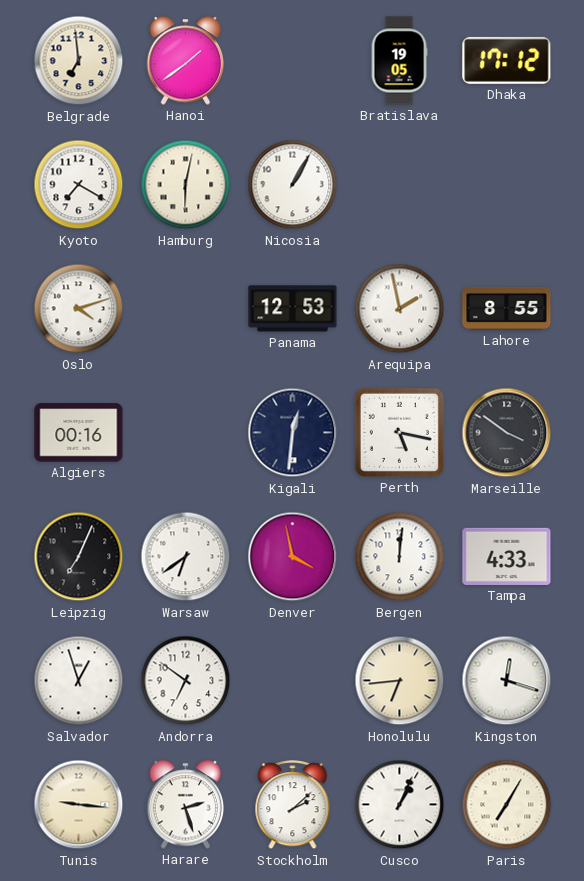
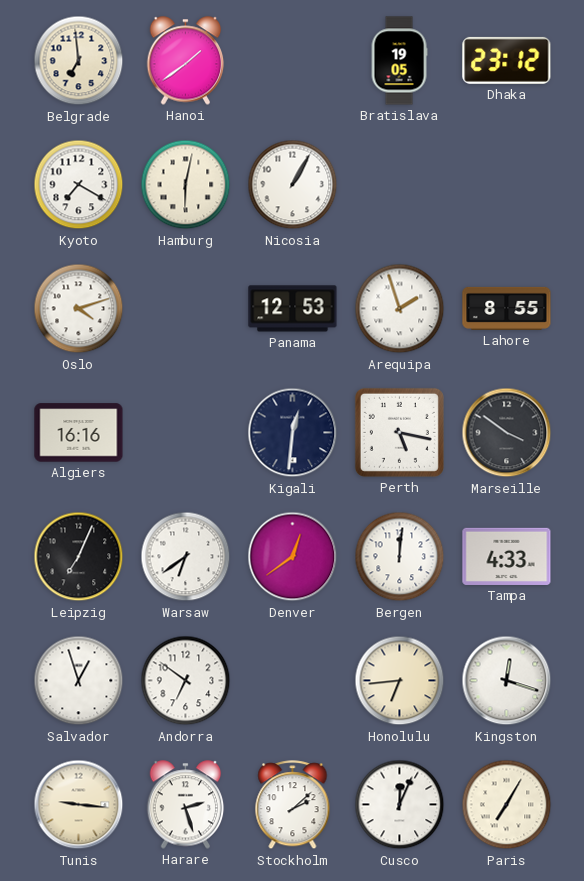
Dhaka: 17:12 -> 23:12
Arequipa: 1:58 -> 1:57
Algiers: 00:16 -> 16:16
Denver: 3:58 -> 12:39
Cusco: 1:04 -> 12:04
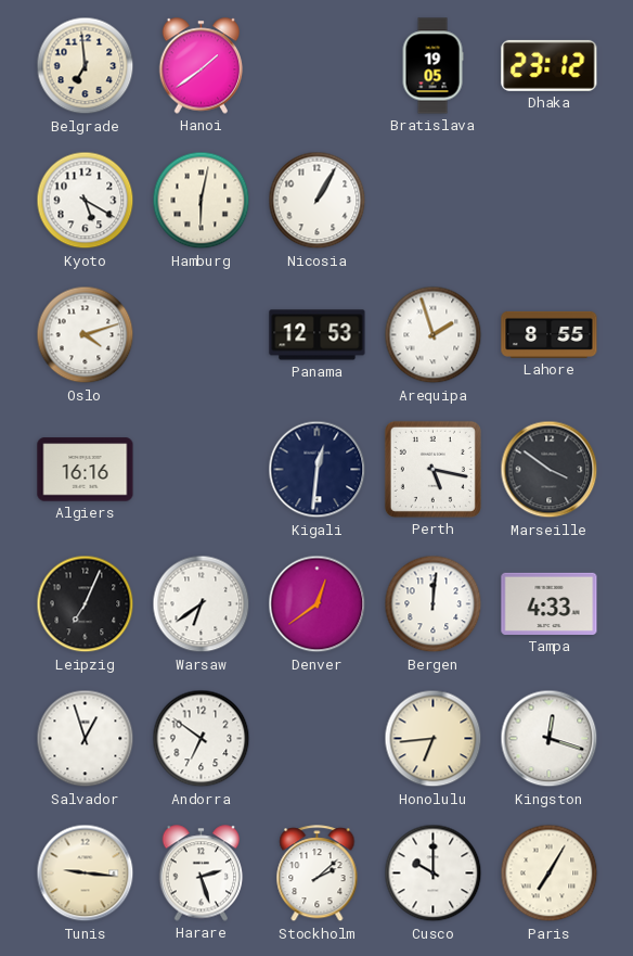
Kyoto: 7:20 -> 5:20
Cusco: 12:04 -> 10:00
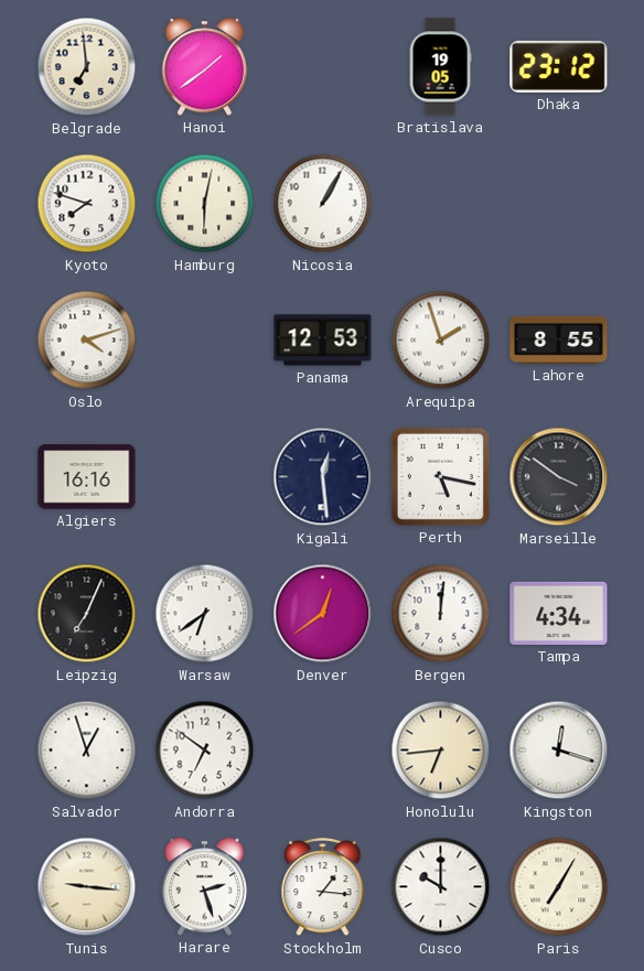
Kyoto: 5:20 -> 7:48
Kigali: 12:31 -> 12:29
Tampa: 4:33 -> 4:34
Stockholm: 2:08 -> 1:16
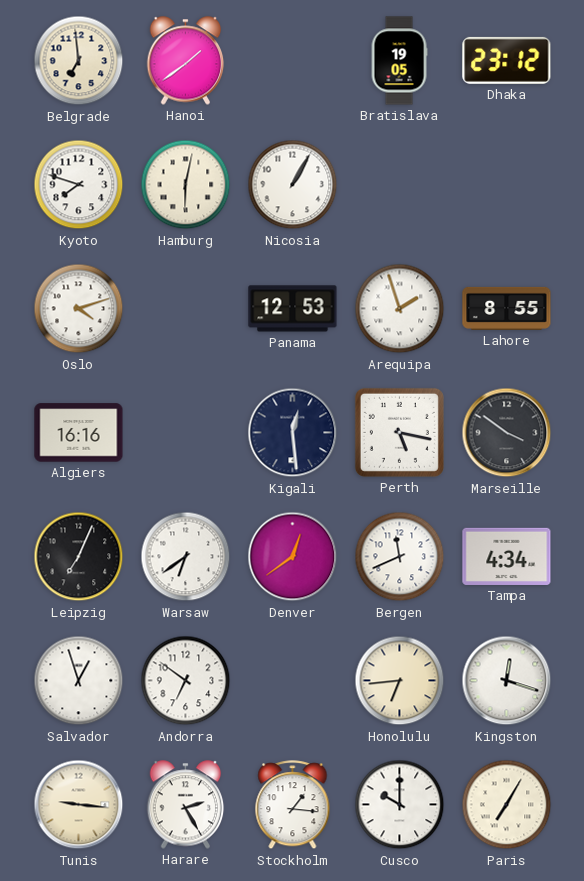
Bergen: 12:01 -> 11:41
Harare: 2:27 -> 2:25
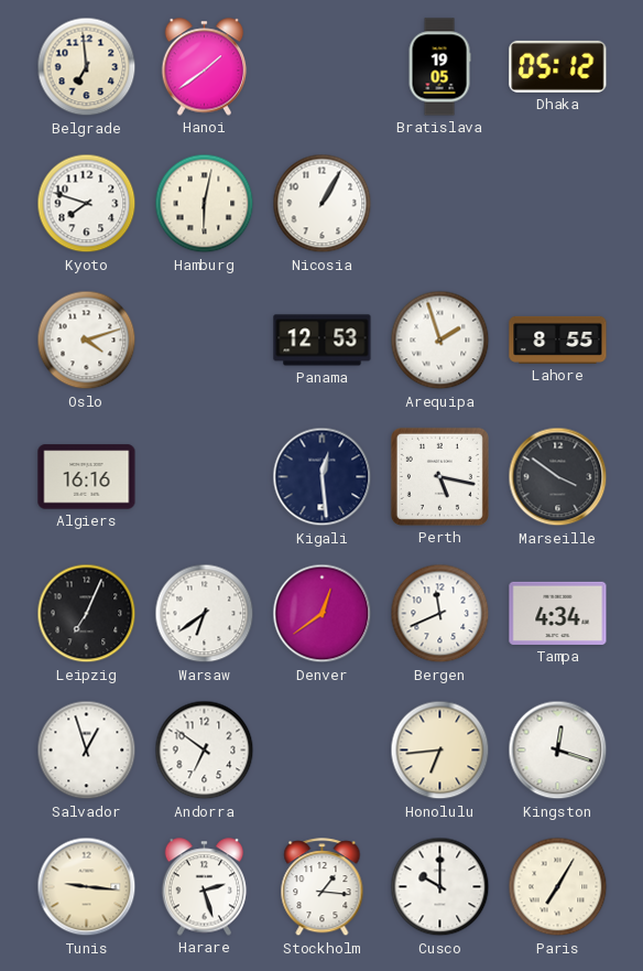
Dhaka: 23:12 -> 05:12
Harare: 2:25 -> 2:27
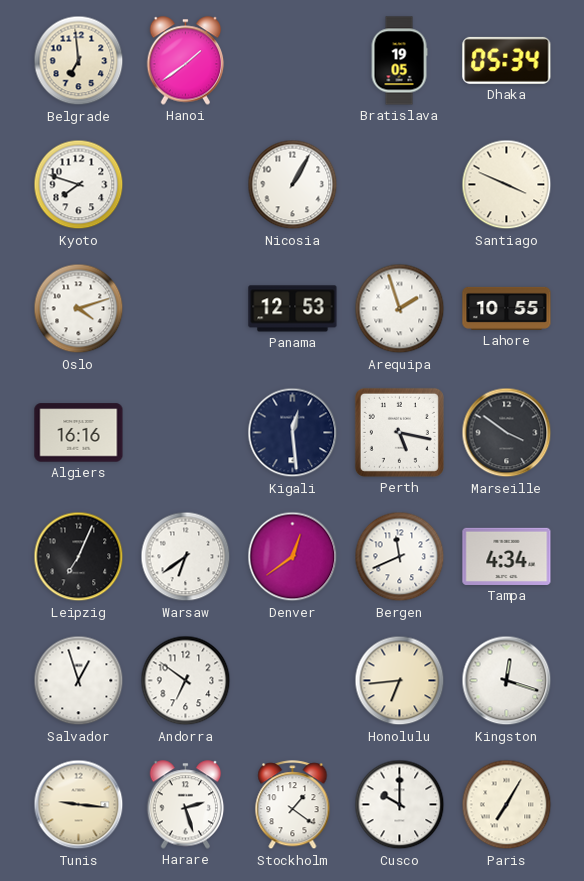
Dhaka: 05:12 -> 05:34
Hamburg: 6:02 -> none
Santiago: none -> 3:49
Lahore: 8:55 -> 10:55
Stockholm: 1:16 -> 1:21
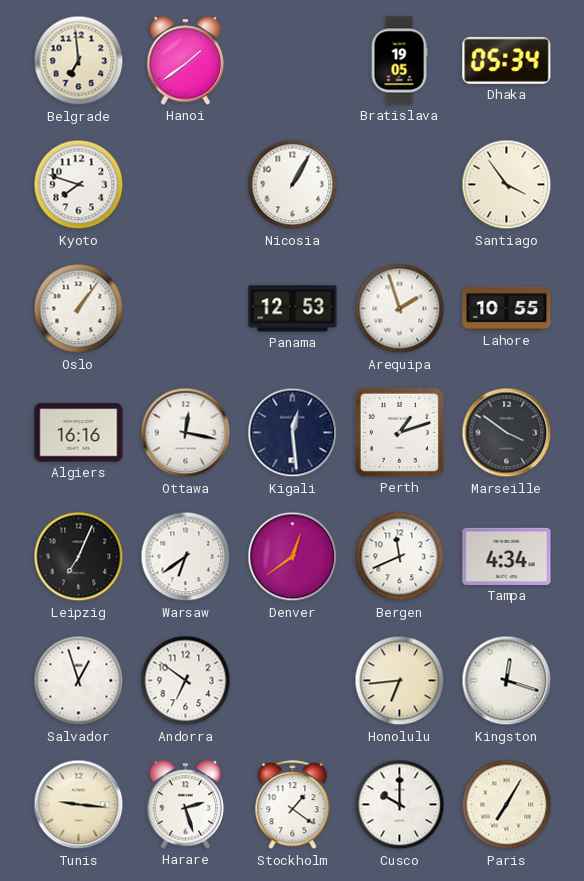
Santiago: 3:49 -> 3:54
Oslo: 4:12 -> 1:06
Ottawa: none -> 12:17
Perth: 5:17 -> 1:12
